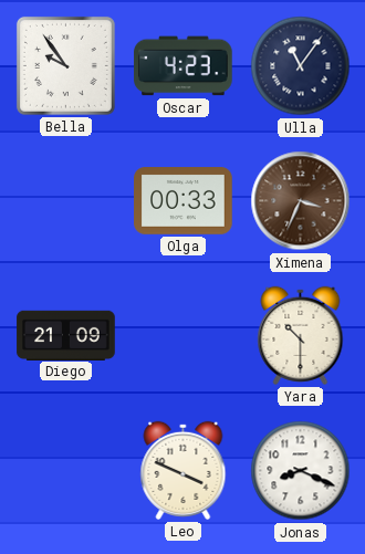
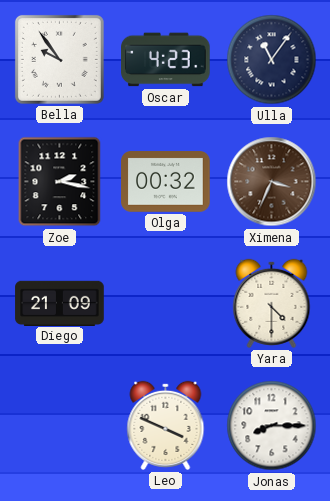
Zoe: none -> 2:17
Olga: 00:33 -> 00:32
Yara: 10:30 -> 4:30
Jonas: 8:19 -> 8:15
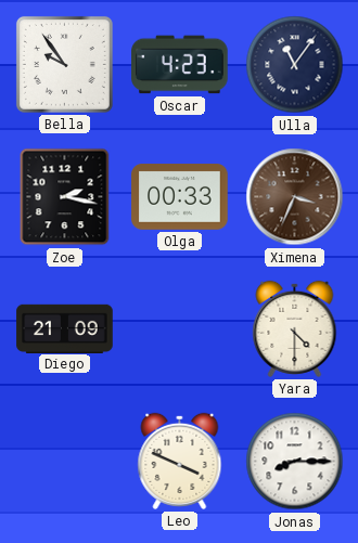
Olga: 00:32 -> 00:33
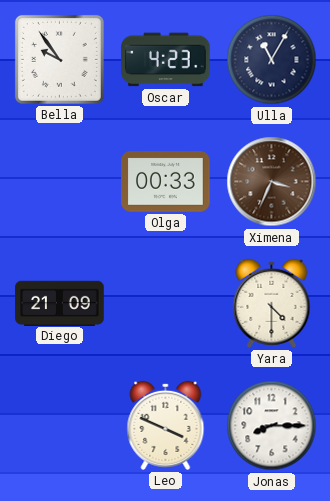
Ulla: 11:06 -> 11:05
Zoe: 2:17 -> none
